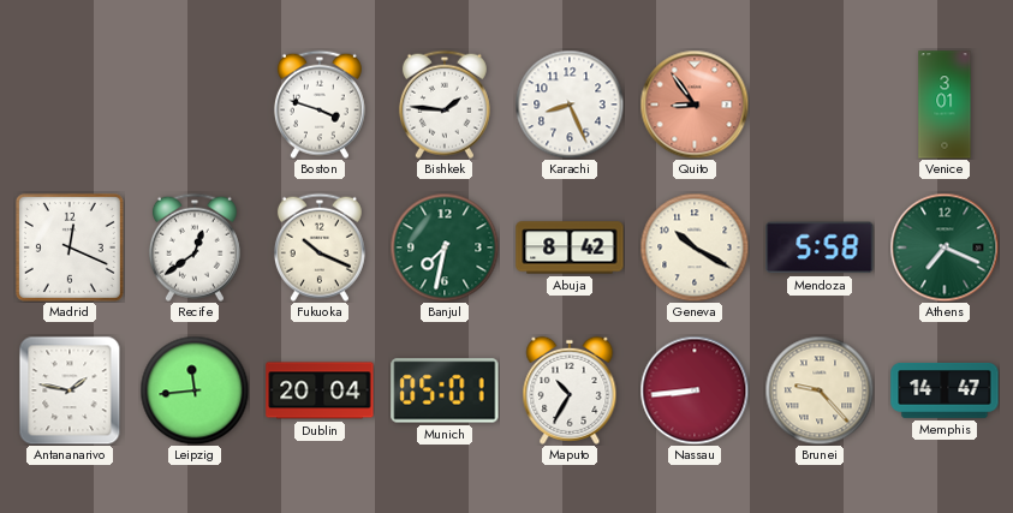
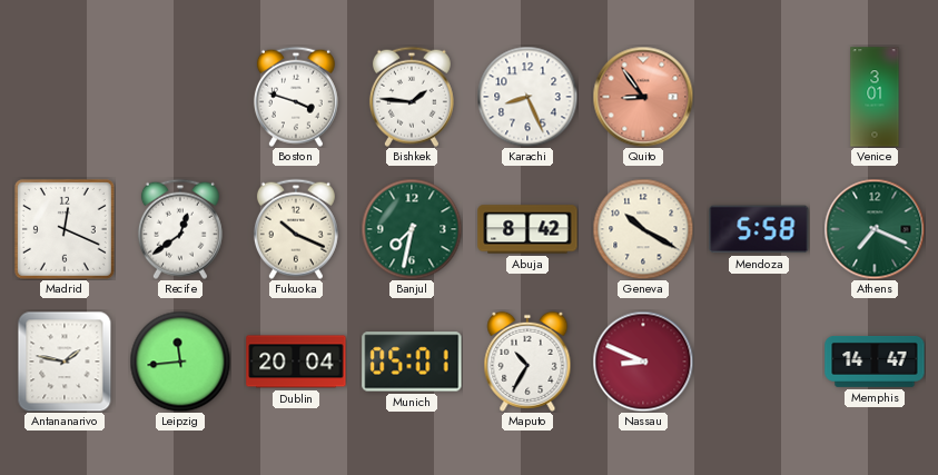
Nassau: 8:44 -> 8:49
Brunei: 9:23 -> none
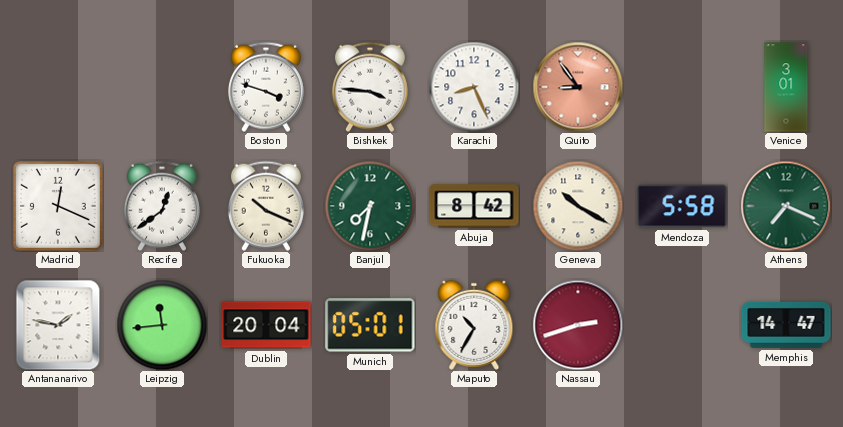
Bishkek: 1:46 -> 3:46
Nassau: 8:49 -> 2:42
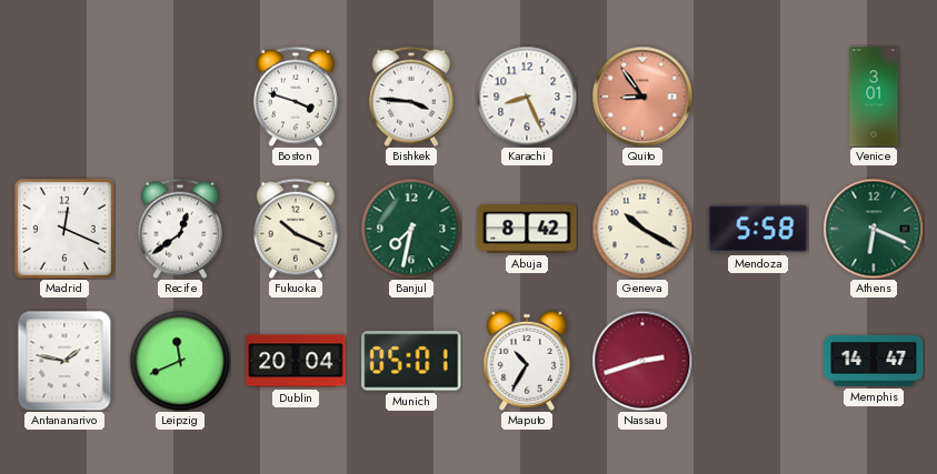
Athens: 7:19 -> 6:19
Leipzig: 11:44 -> 11:41
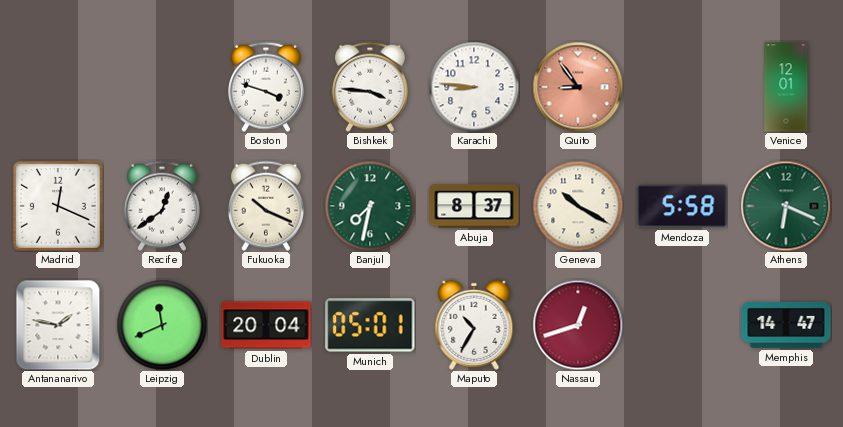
Karachi: 8:26 -> 8:46
Venice: 3:01 -> 12:01
Abuja: 8:42 -> 8:37
Nassau: 2:42 -> 12:42
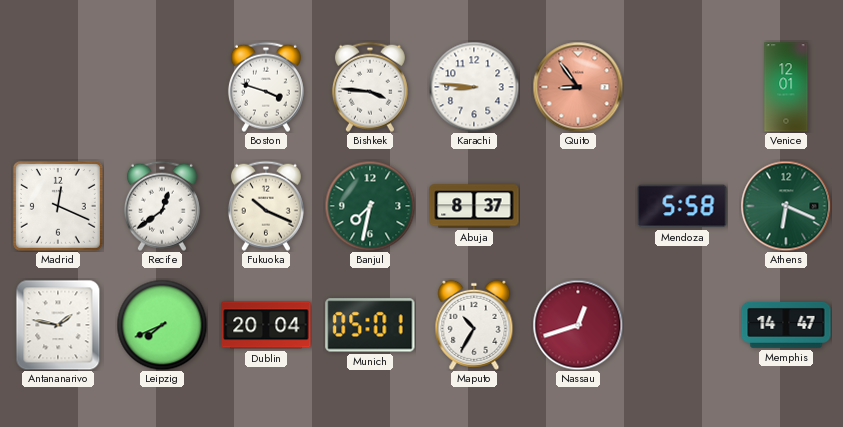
Geneva: 10:20 -> none
Leipzig: 11:41 -> 7:41
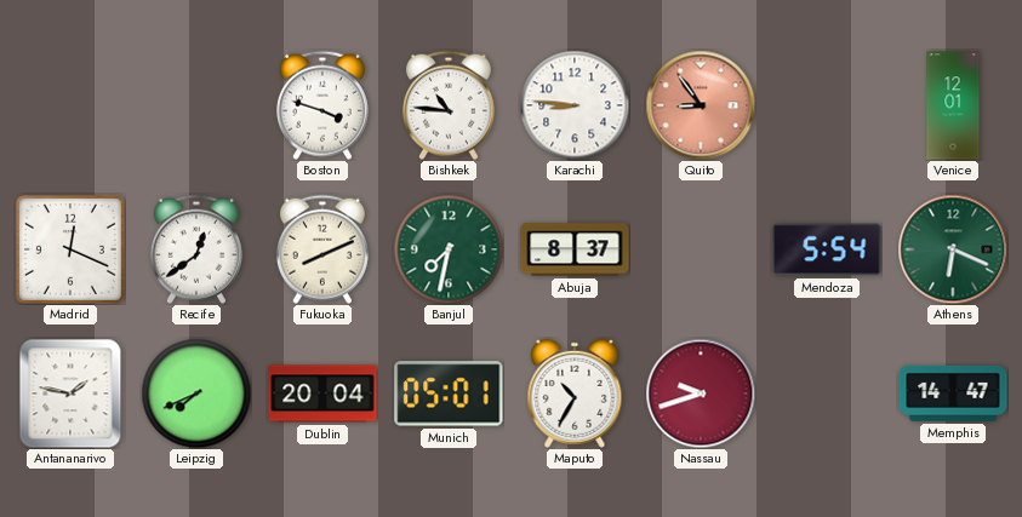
Bishkek: 3:46 -> 10:46
Fukuoka: 10:19 -> 8:11
Mendoza: 5:58 -> 5:54
Nassau: 12:42 -> 9:42
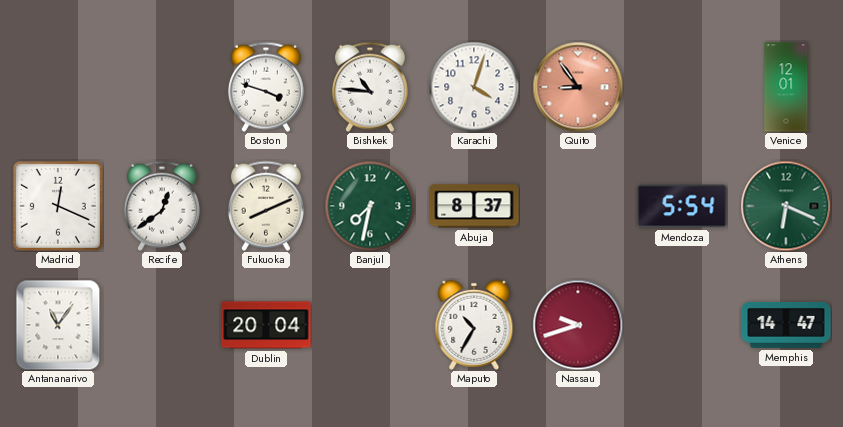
Karachi: 8:46 -> 4:03
Antananarivo: 1:47 -> 11:06
Leipzig: 7:41 -> none
Munich: 05:01 -> none
